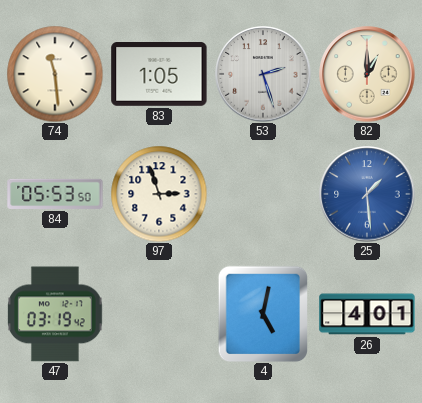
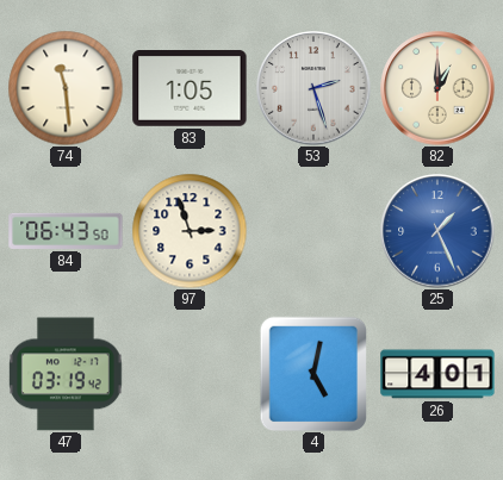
84: 05:53 -> 06:43
25: 1:29 -> 1:26
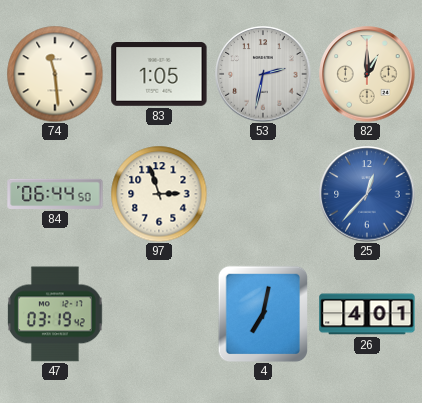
53: 2:27 -> 2:32
84: 06:43 -> 06:44
25: 1:26 -> 12:37
4: 5:02 -> 7:02
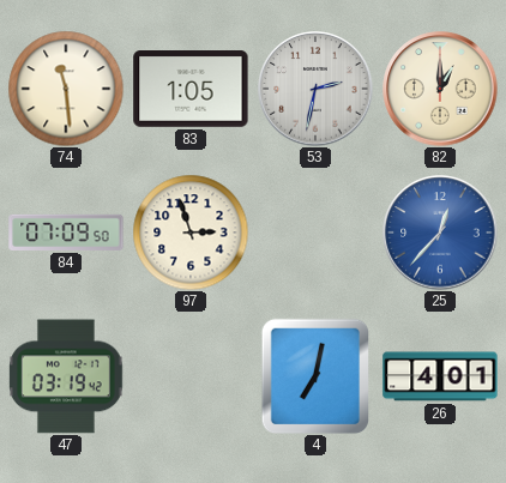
84: 06:44 -> 07:09
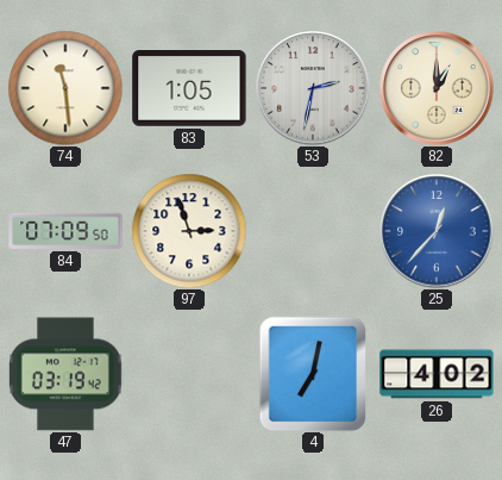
26: 4:01 -> 4:02
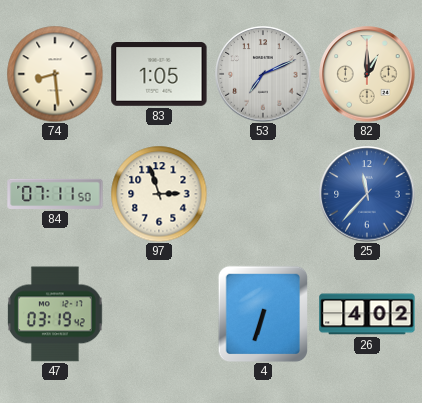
74: 11:29 -> 8:29
53: 2:32 -> 7:11
84: 07:09 -> 07:11
25: 12:37 -> 11:37
4: 7:02 -> 6:33
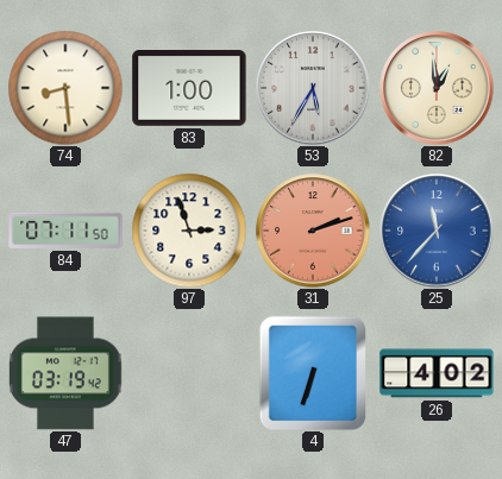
83: 1:05 -> 1:00
53: 7:11 -> 5:35
82: 1:00 -> 12:59
31: none -> 2:12
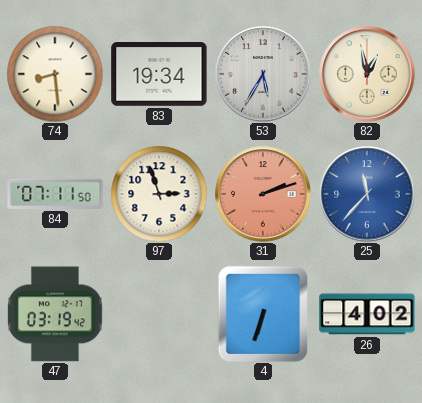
83: 1:00 -> 19:34
82: 12:59 -> 12:58
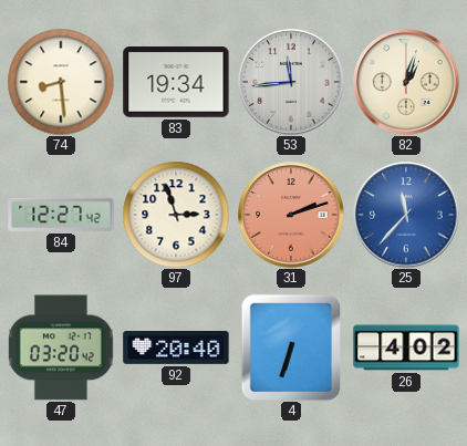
53: 5:35 -> 11:44
82: 12:58 -> 1:03
84: 07:11 -> 12:27
47: 03:19 -> 03:20
92: none -> 20:40
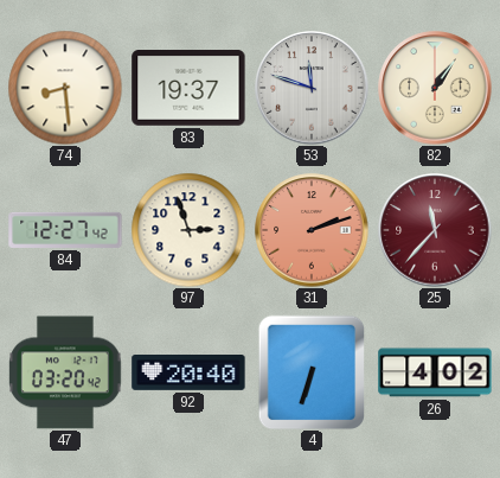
83: 19:34 -> 19:37
53: 11:44 -> 11:48
82: 1:03 -> 1:06
25 dial: blue -> burgundy
